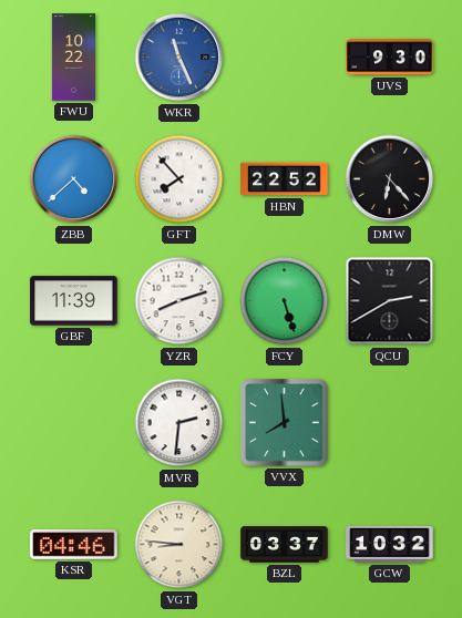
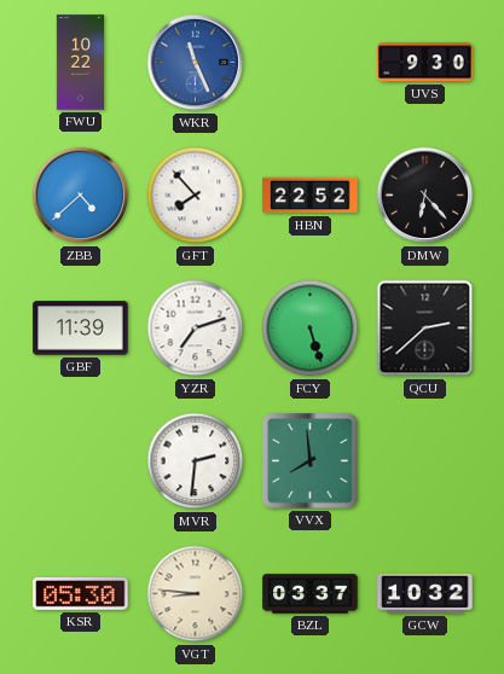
YZR: 8:12 -> 7:12
QCU: 2:40 -> 2:38
KSR: 04:46 -> 05:30
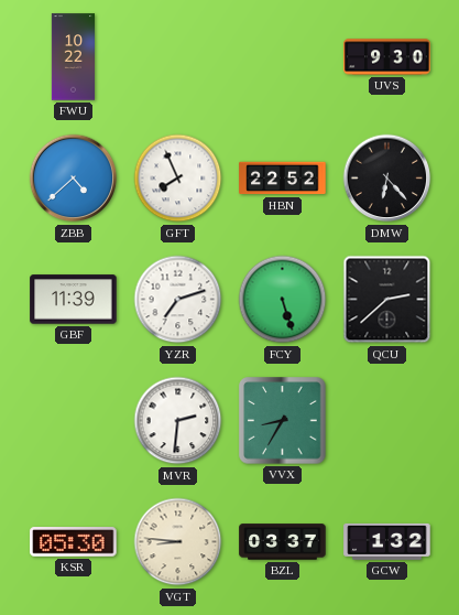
WKR: 11:26 -> none
GFT: 7:53 -> 7:56
VVX: 7:59 -> 8:35
GCW: 10:32 -> 1:32
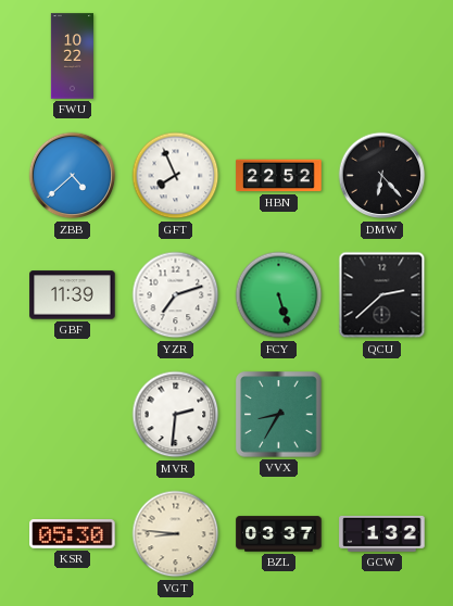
UVS: 9:30 -> none
